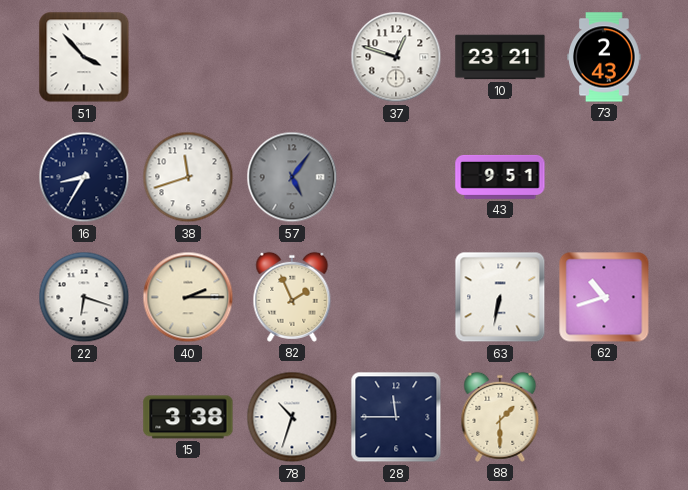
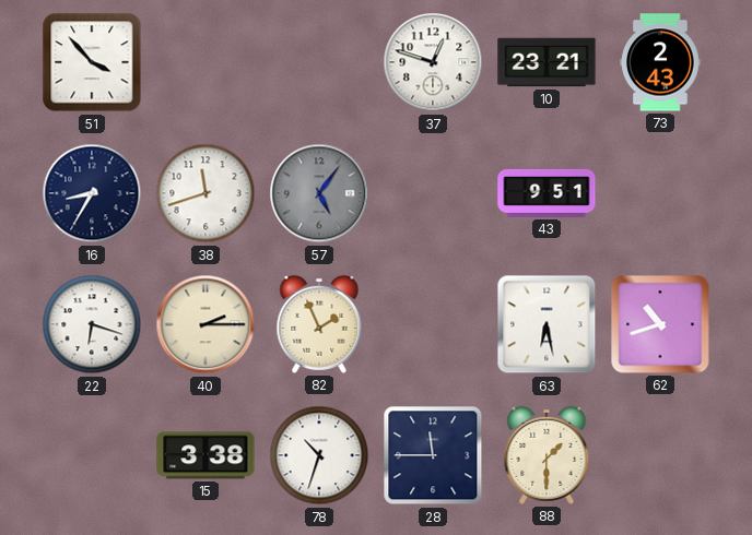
63: 6:32 -> 6:28
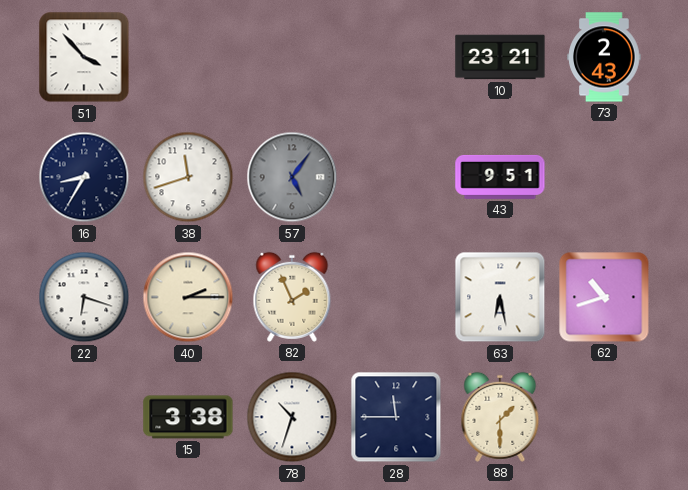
37: 12:48 -> none
